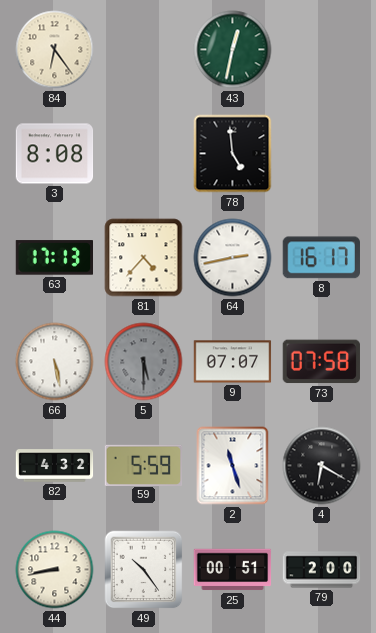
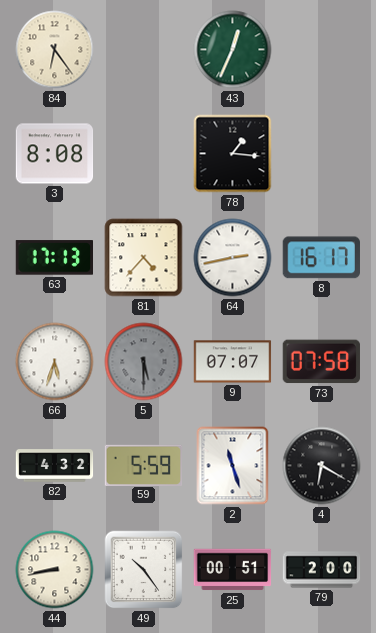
43: 12:32 -> 12:34
78: 4:59 -> 1:16
66: 5:28 -> 5:33
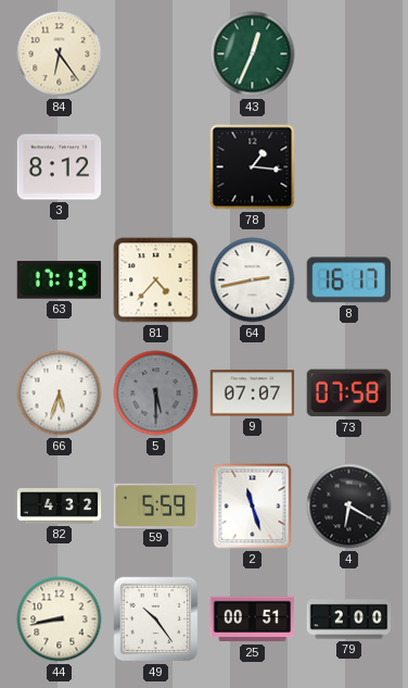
3: 8:08 -> 8:12
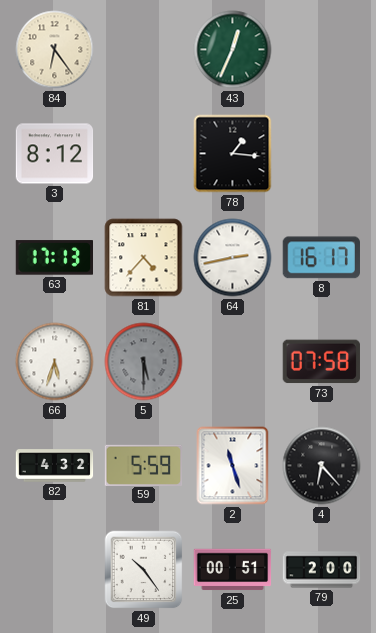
9: 07:07 -> none
4: 6:20 -> 6:23
44: 8:43 -> none
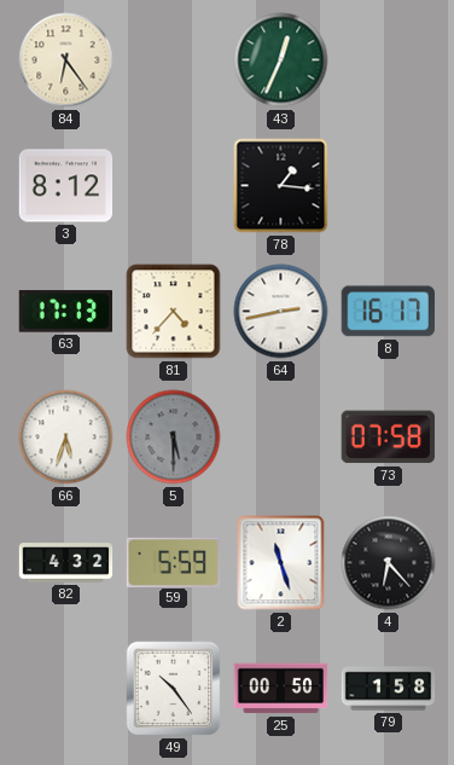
25: 00:51 -> 00:50
79: 2:00 -> 1:58
